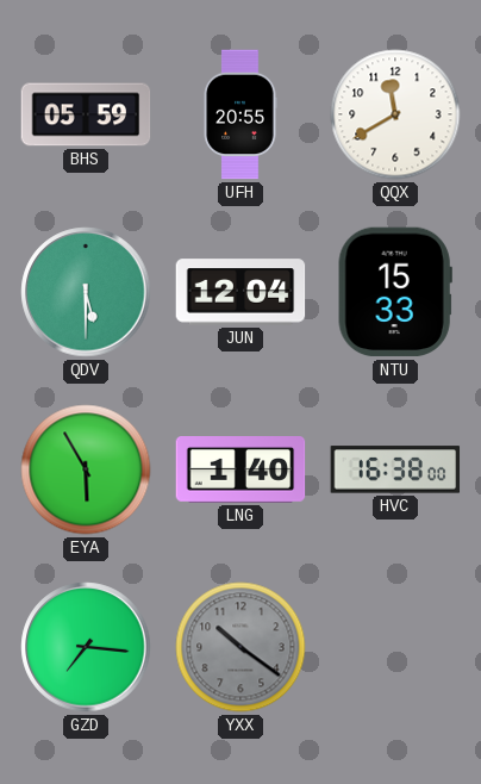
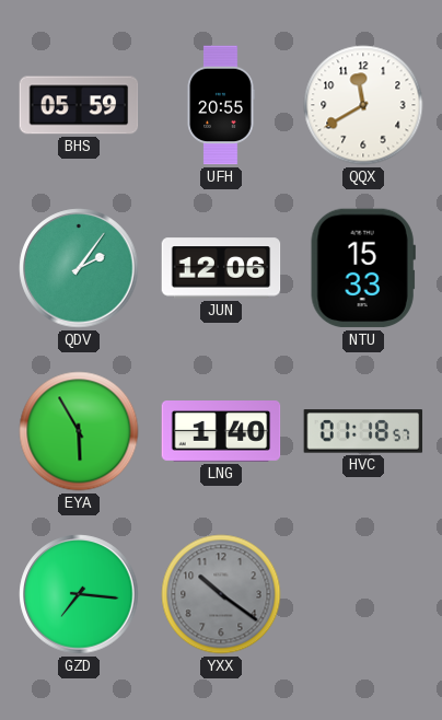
QDV: 5:30 -> 2:06
JUN: 12:04 -> 12:06
HVC: 16:38 -> 01:18
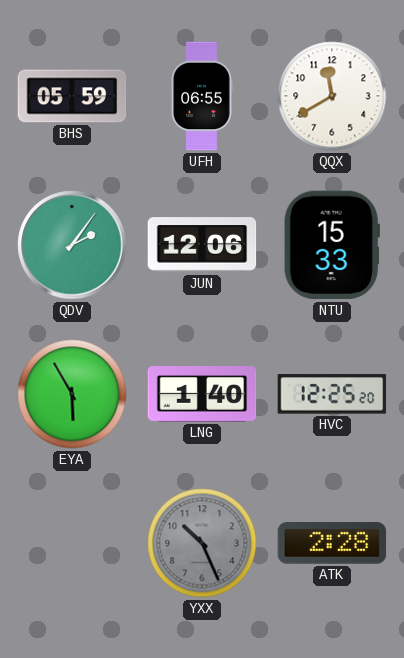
UFH: 20:55 -> 06:55
HVC: 01:18 -> 12:25
GZD: 7:16 -> none
YXX: 10:21 -> 10:26
ATK: none -> 2:28
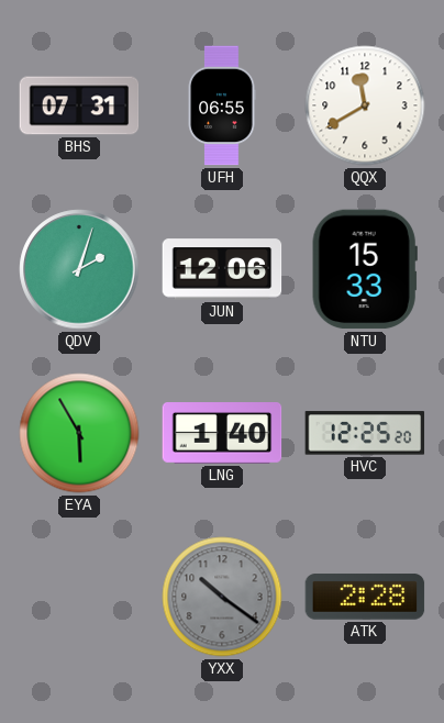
BHS: 05:59 -> 07:31
QDV: 2:06 -> 2:03
YXX: 10:26 -> 10:21
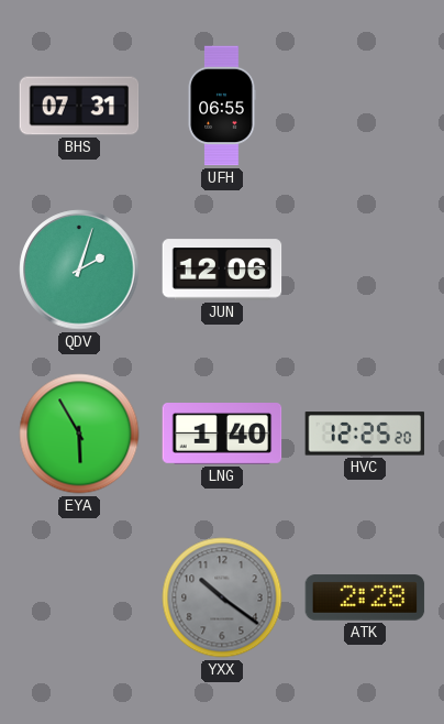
QQX: 11:40 -> none
NTU: 15:33 -> none
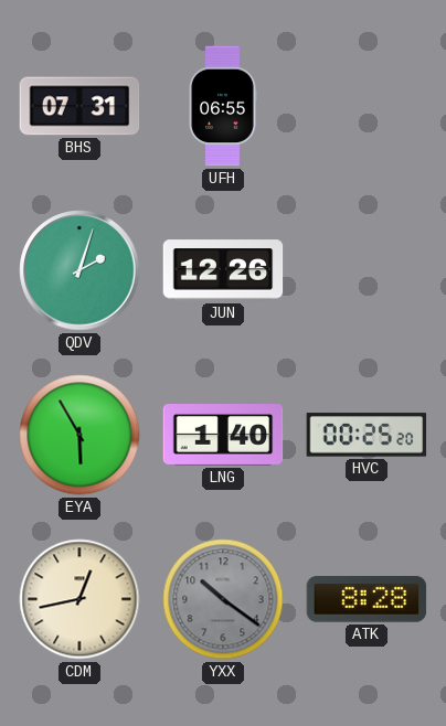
JUN: 12:06 -> 12:26
HVC: 12:25 -> 00:25
CDM: none -> 12:43
ATK: 2:28 -> 8:28
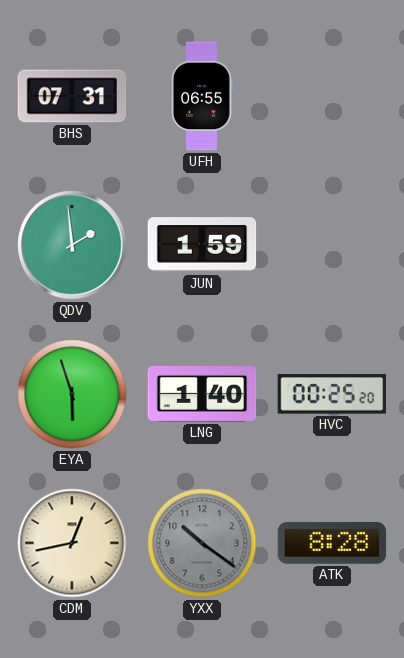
QDV: 2:03 -> 1:59
JUN: 12:26 -> 1:59
EYA: 5:55 -> 5:57
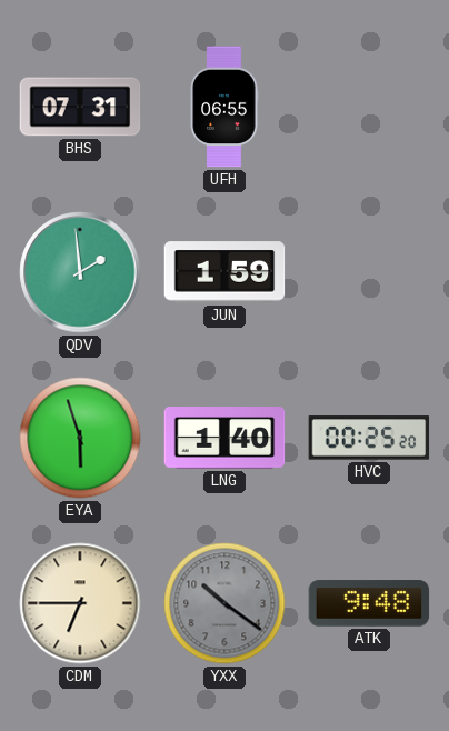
CDM: 12:43 -> 6:45
ATK: 8:28 -> 9:48
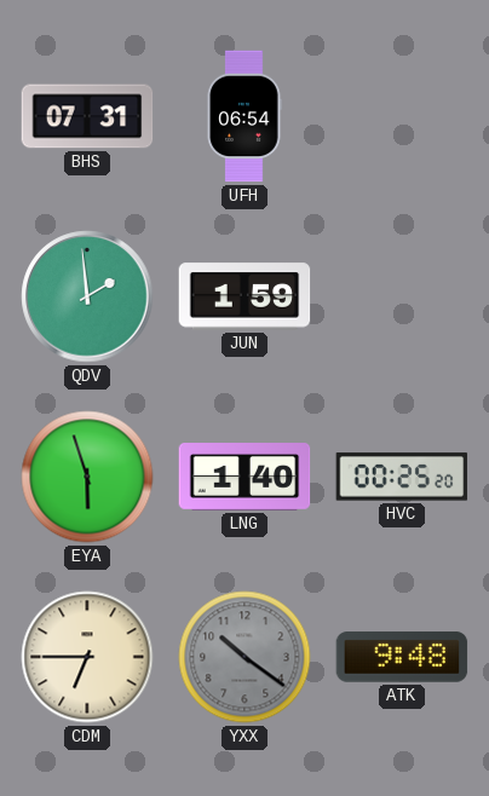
UFH: 06:55 -> 06:54
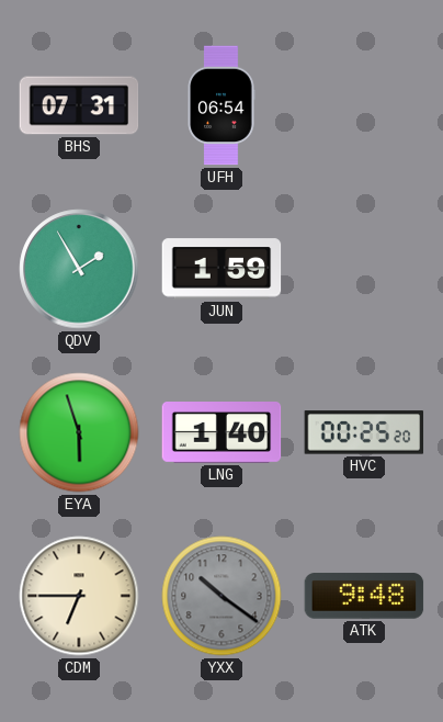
QDV: 1:59 -> 1:55
